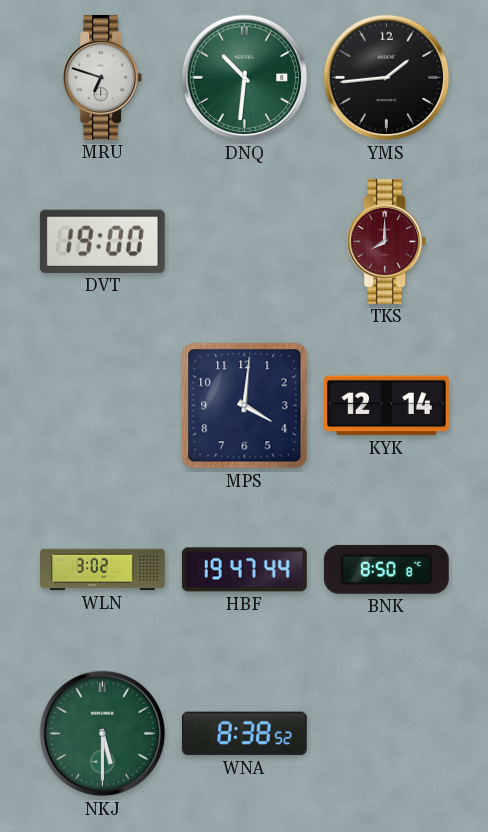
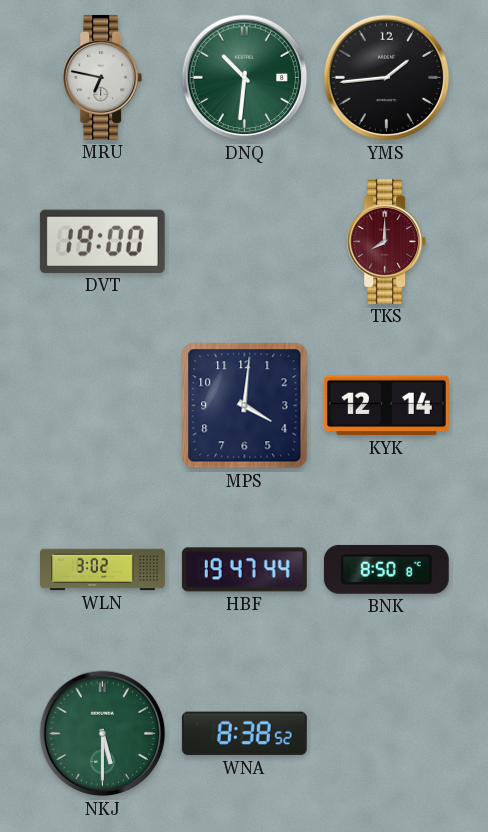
MRU: 6:48 -> 6:47
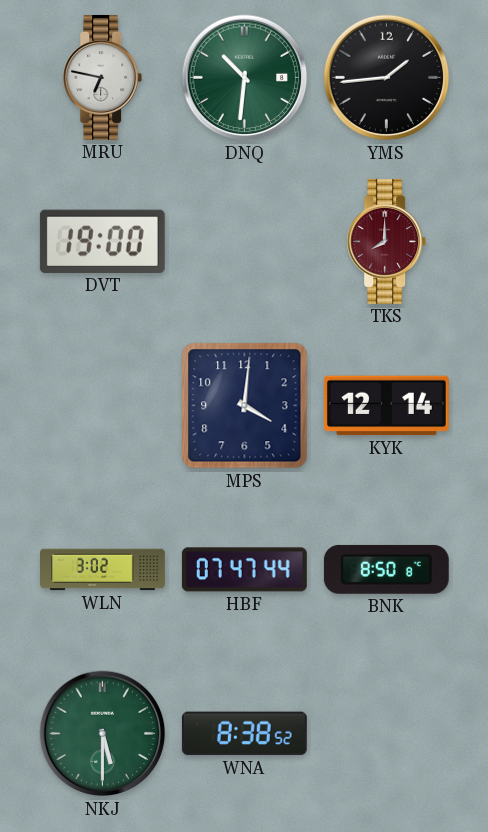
HBF: 19:47 -> 07:47
